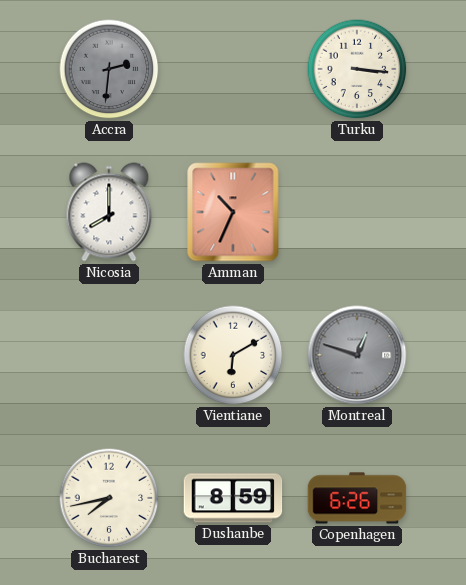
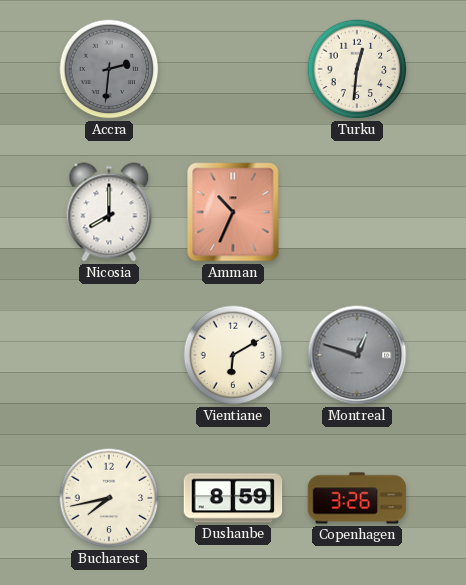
Turku: 3:16 -> 12:31
Copenhagen: 6:26 -> 3:26
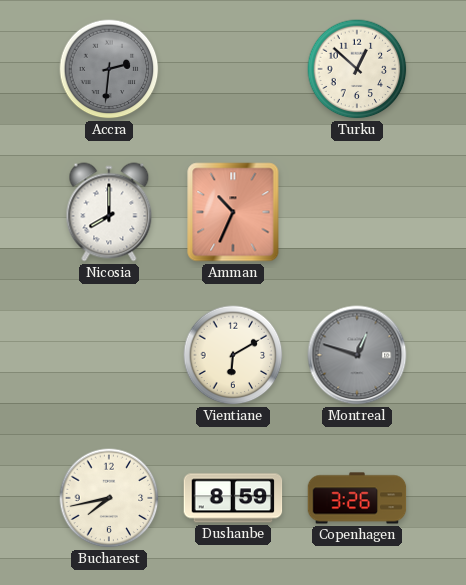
Turku: 12:31 -> 12:52
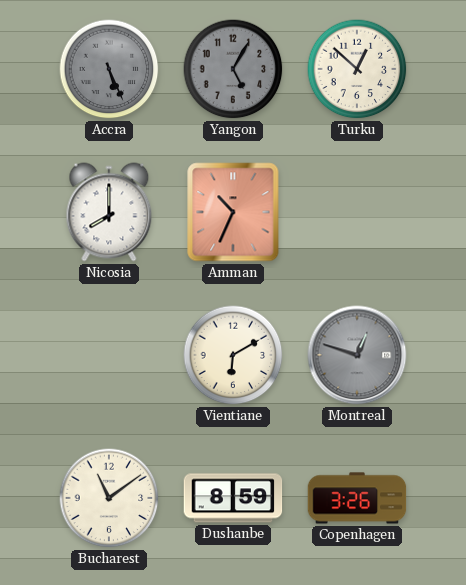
Accra: 2:31 -> 5:26
Yangon: none -> 5:05
Bucharest: 7:43 -> 11:09
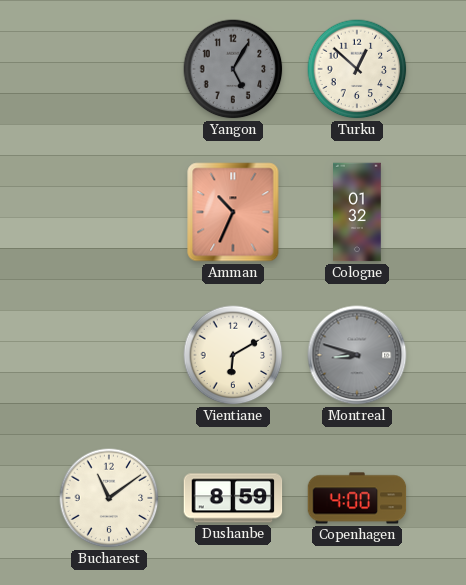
Accra: 5:26 -> none
Nicosia: 8:00 -> none
Cologne: none -> 01:32
Montreal: 12:48 -> 8:48
Copenhagen: 3:26 -> 4:00
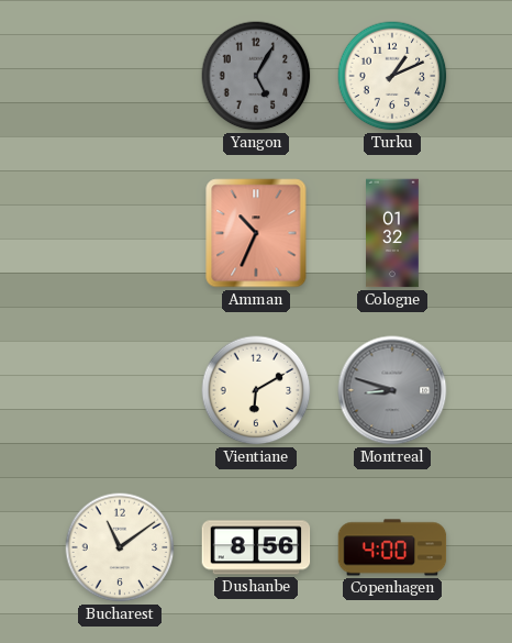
Turku: 12:52 -> 1:11
Dushanbe: 8:59 -> 8:56
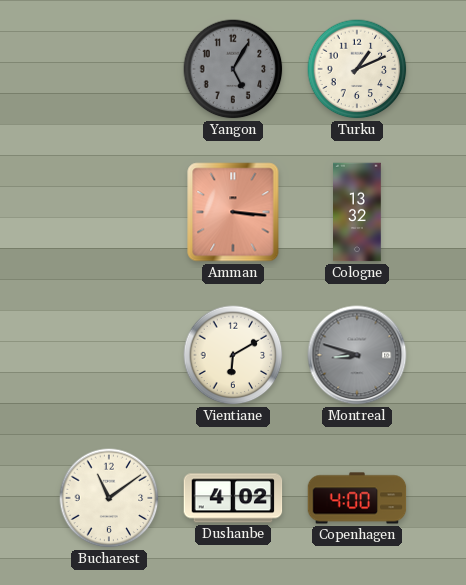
Amman: 10:34 -> 3:16
Cologne: 01:32 -> 13:32
Dushanbe: 8:56 -> 4:02
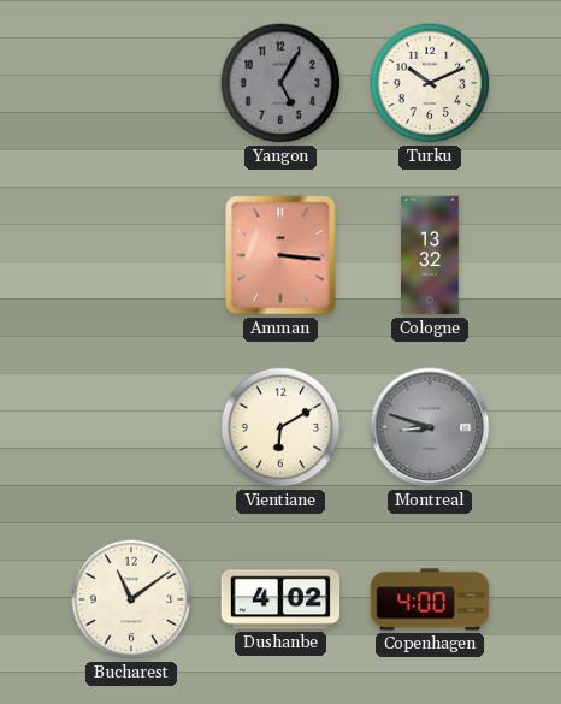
Turku: 1:11 -> 10:11
